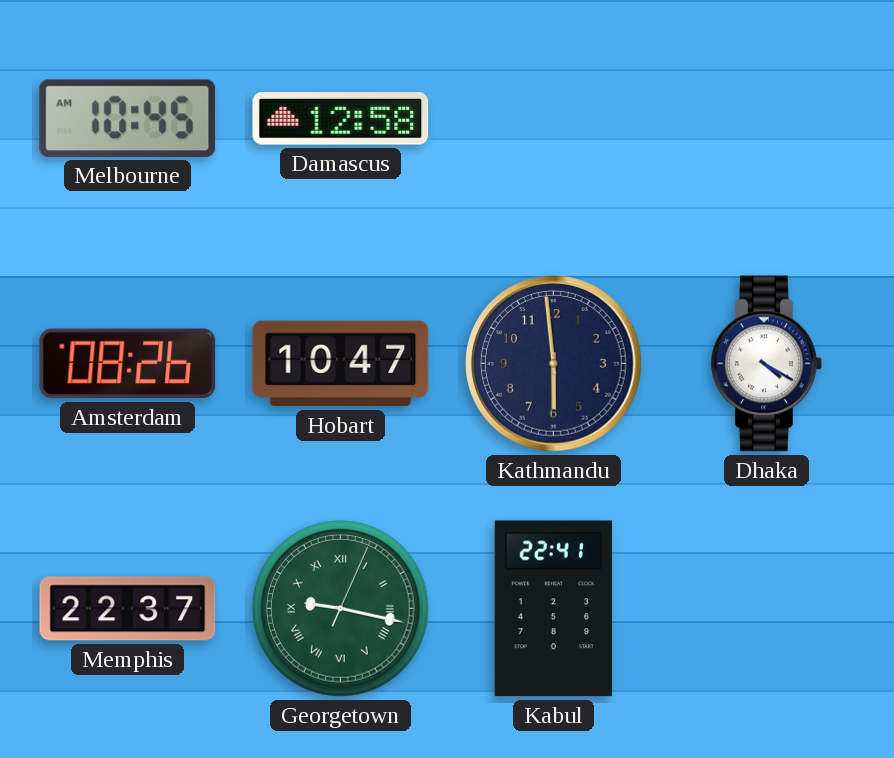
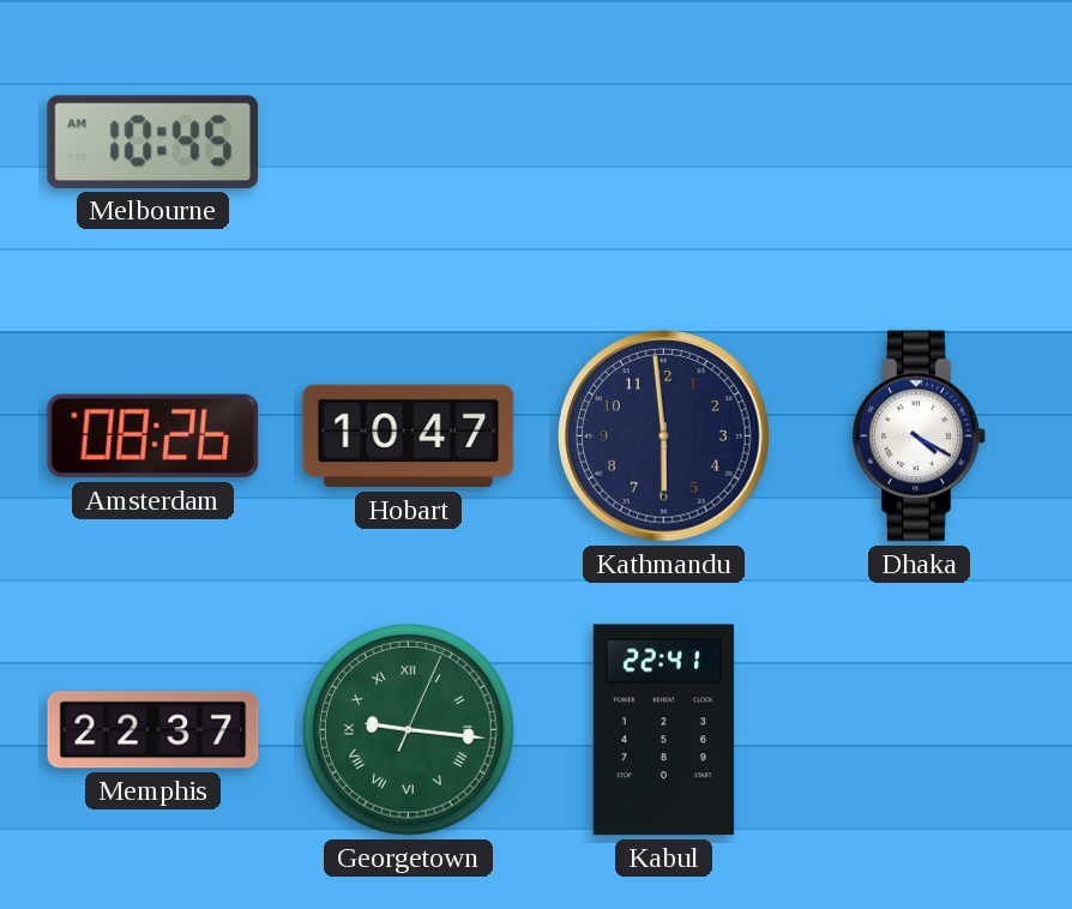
Damascus: 12:58 -> none
Georgetown: 9:17 -> 9:16
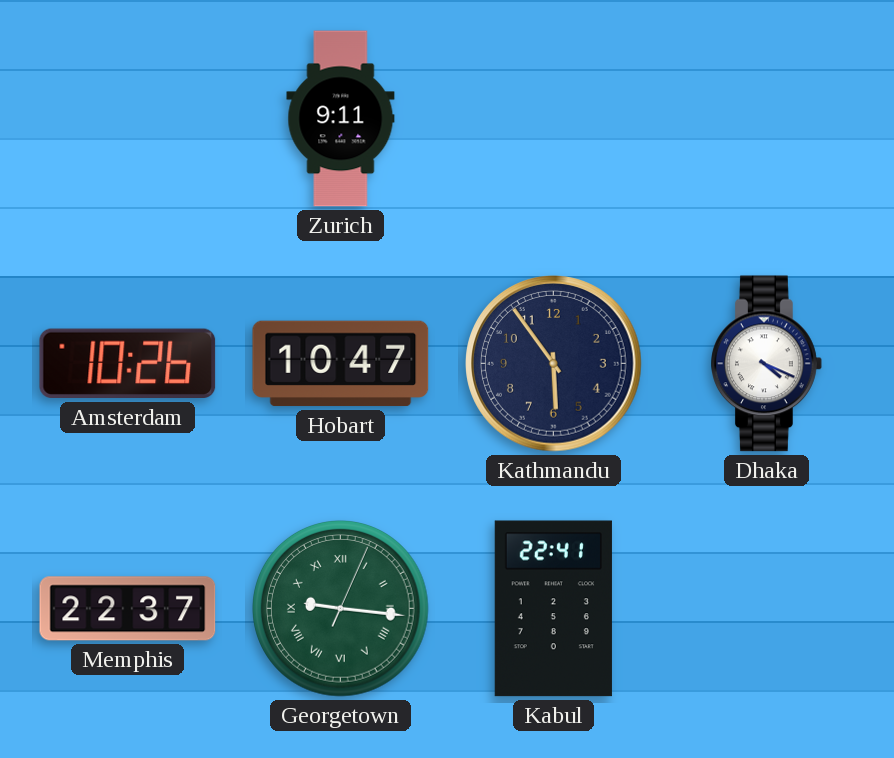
Melbourne: 10:45 -> none
Zurich: none -> 9:11
Amsterdam: 08:26 -> 10:26
Kathmandu: 5:59 -> 5:54
Dhaka: 4:20 -> 4:19
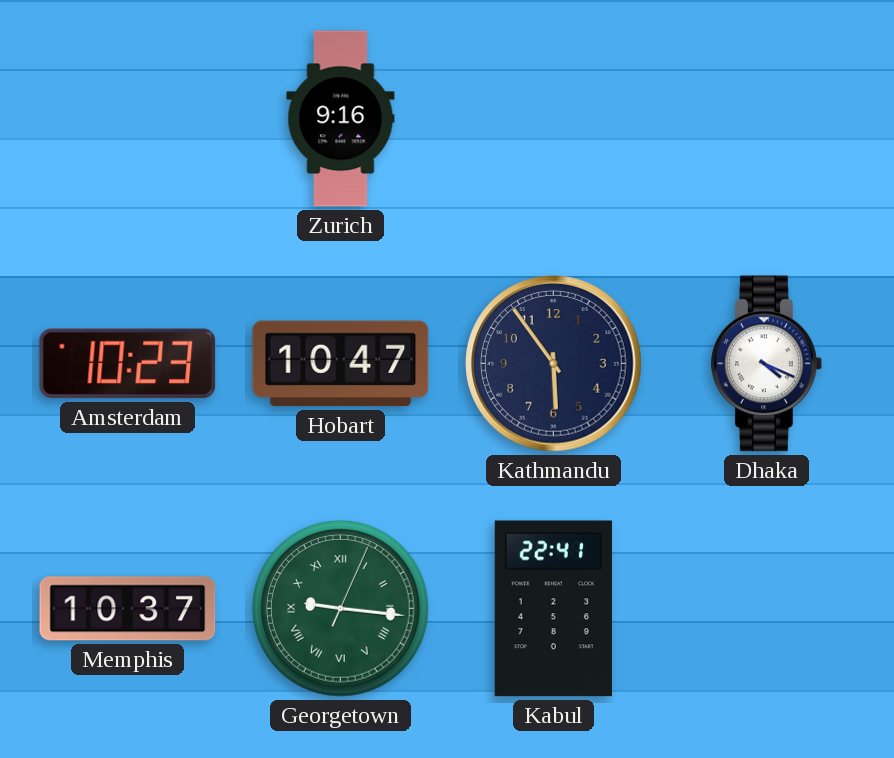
Zurich: 9:11 -> 9:16
Amsterdam: 10:26 -> 10:23
Memphis: 22:37 -> 10:37
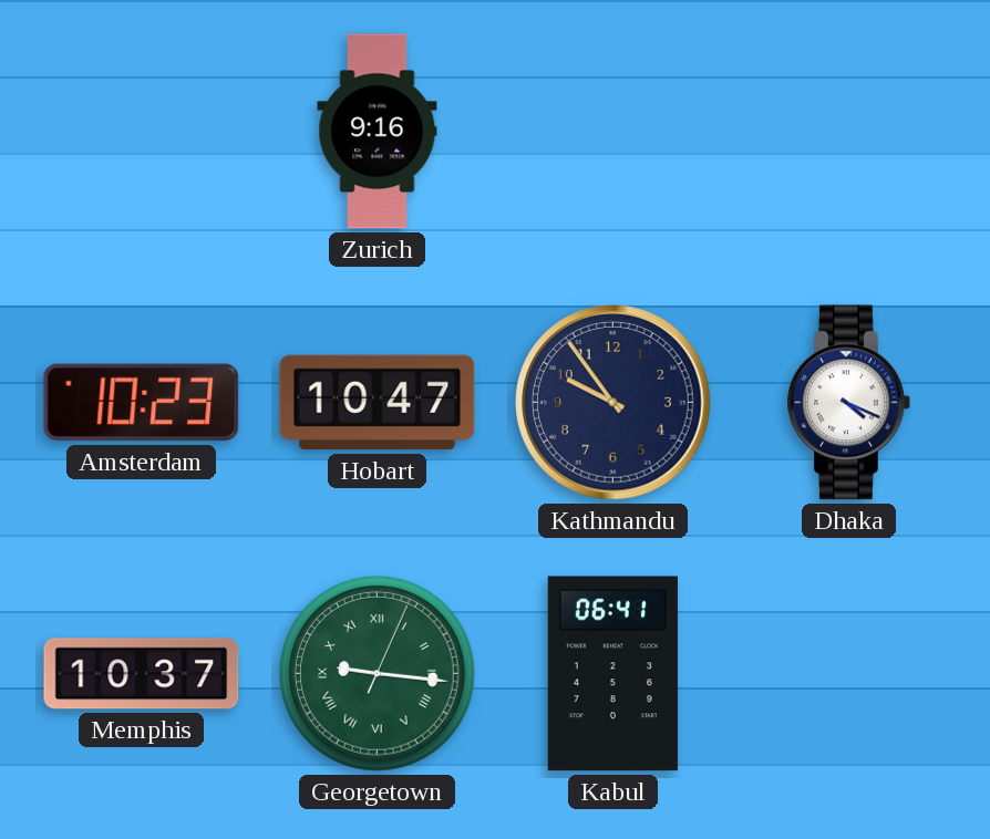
Kathmandu: 5:54 -> 9:54
Kabul: 22:41 -> 06:41
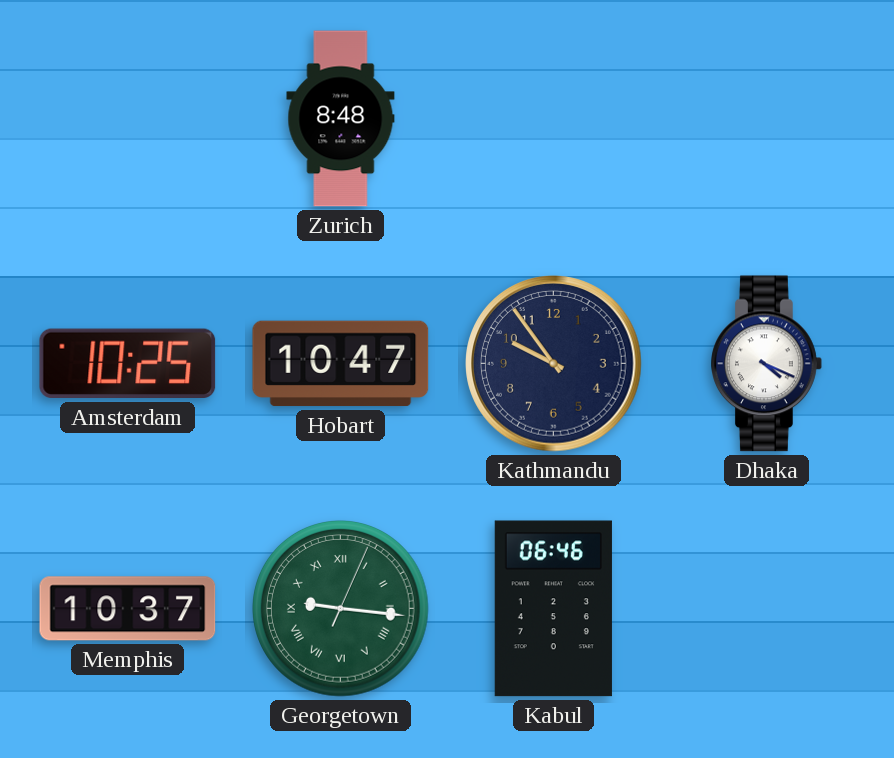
Zurich: 9:16 -> 8:48
Amsterdam: 10:23 -> 10:25
Kabul: 06:41 -> 06:46
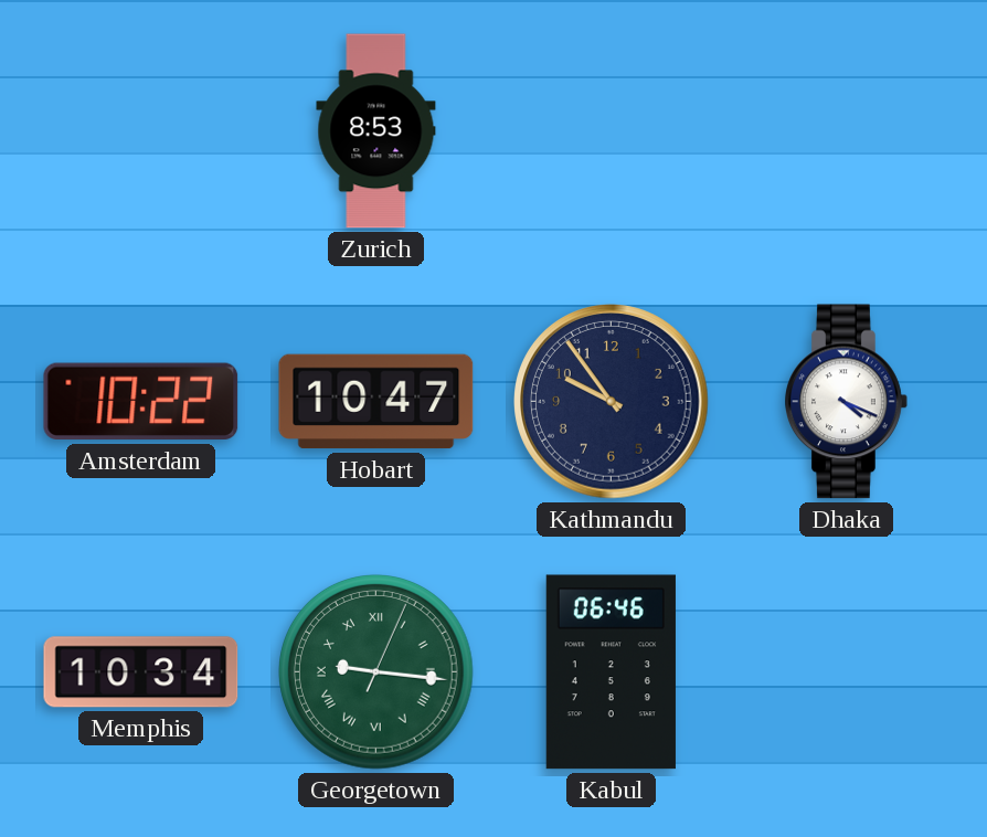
Zurich: 8:48 -> 8:53
Amsterdam: 10:25 -> 10:22
Memphis: 10:37 -> 10:34
